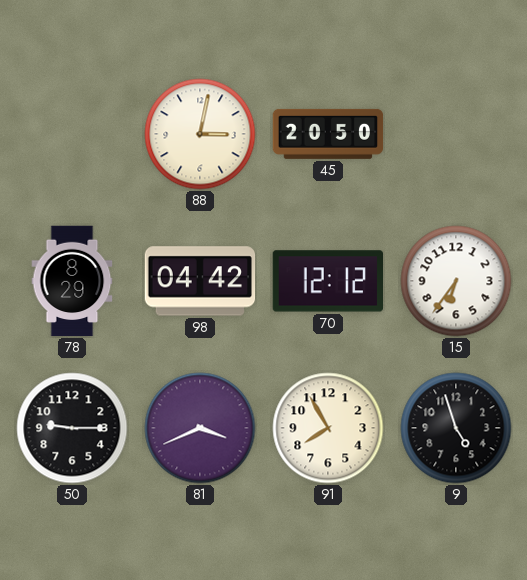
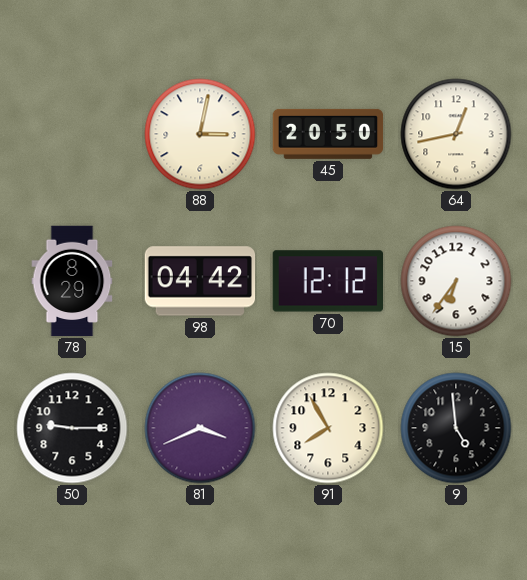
64: none -> 12:43
9: 4:57 -> 4:59
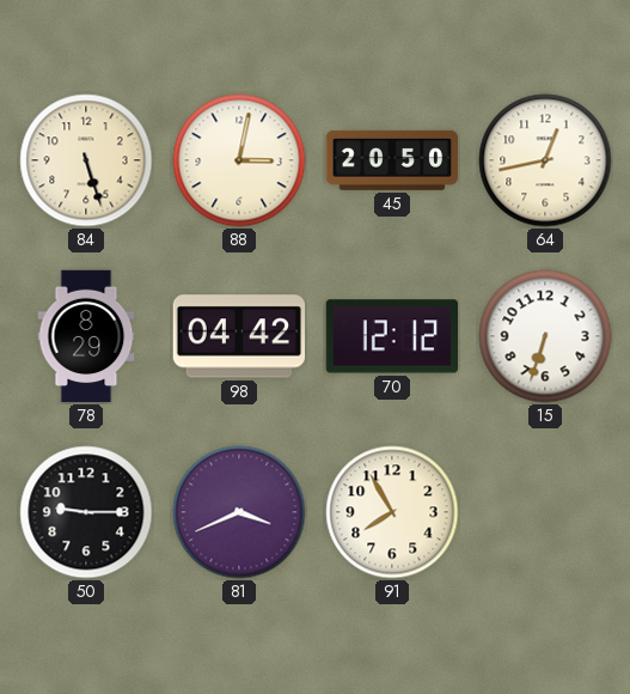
84: none -> 5:27
15: 6:36 -> 6:33
9: 4:59 -> none
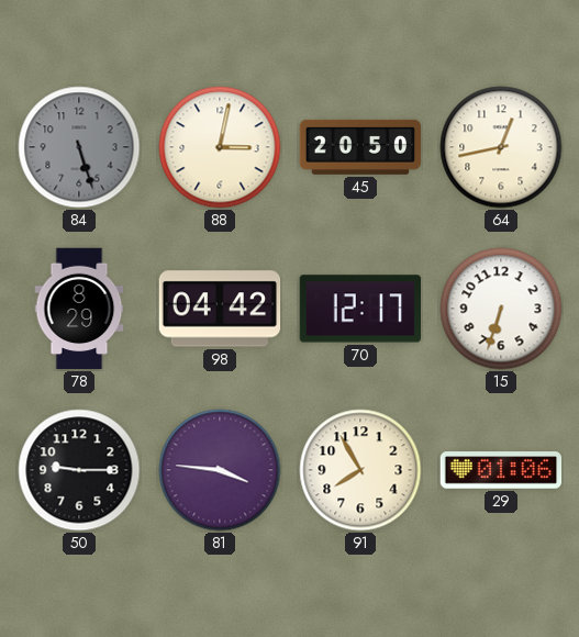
84 dial: cream -> grey
70: 12:12 -> 12:17
81: 3:41 -> 3:46
29: none -> 01:06
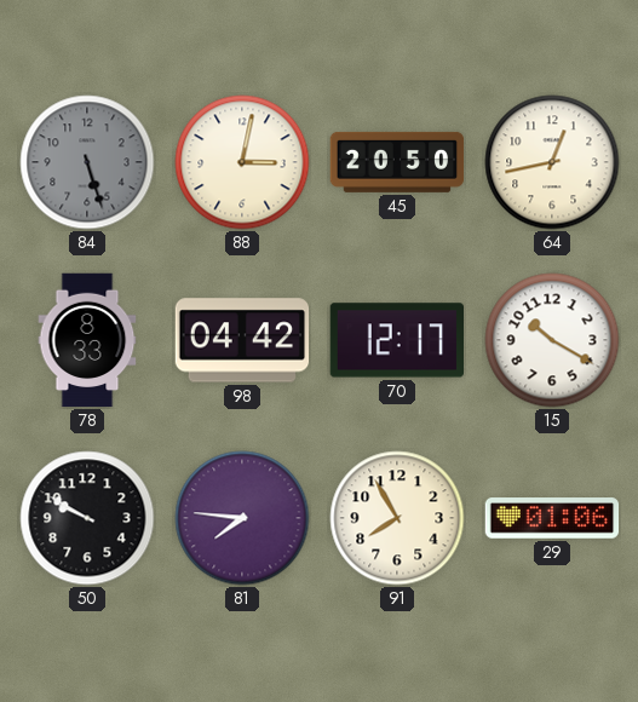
78: 8:29 -> 8:33
15: 6:33 -> 10:20
50: 9:15 -> 9:50
81: 3:46 -> 7:46
